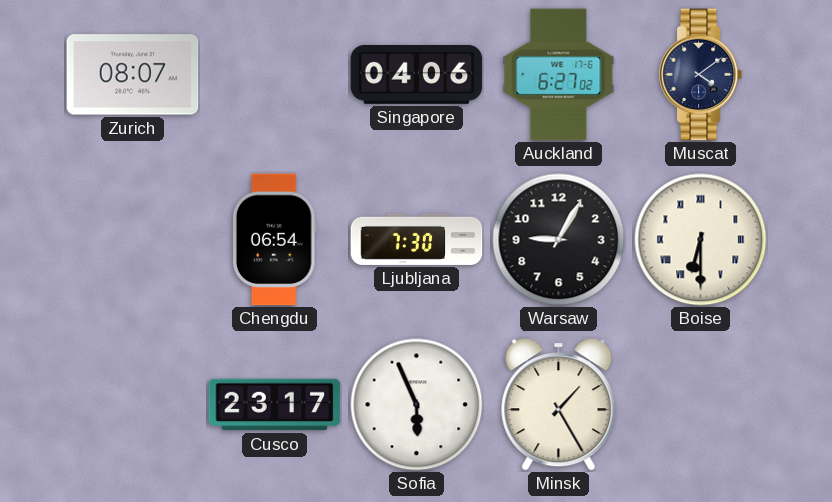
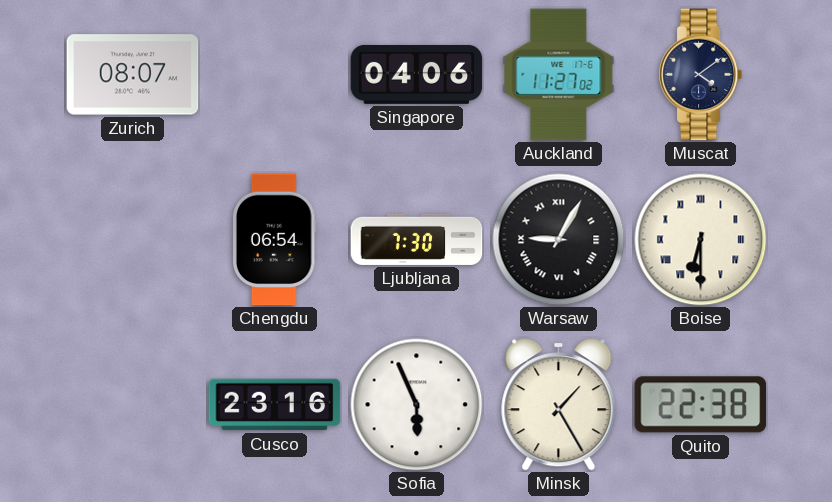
Auckland: 6:27 -> 11:27
Warsaw numerals: Arabic -> Roman
Cusco: 23:17 -> 23:16
Quito: none -> 22:38
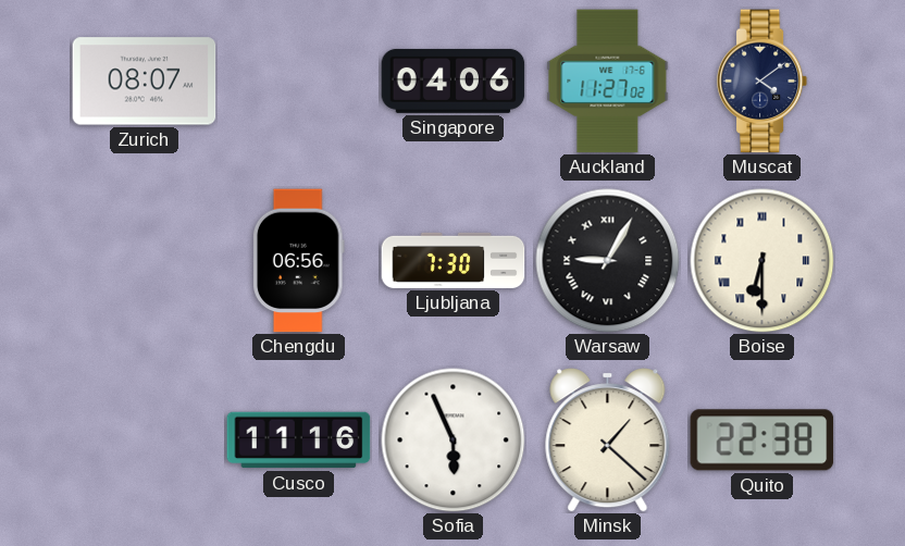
Chengdu: 06:54 -> 06:56
Cusco: 23:16 -> 11:16
Minsk: 1:25 -> 1:22
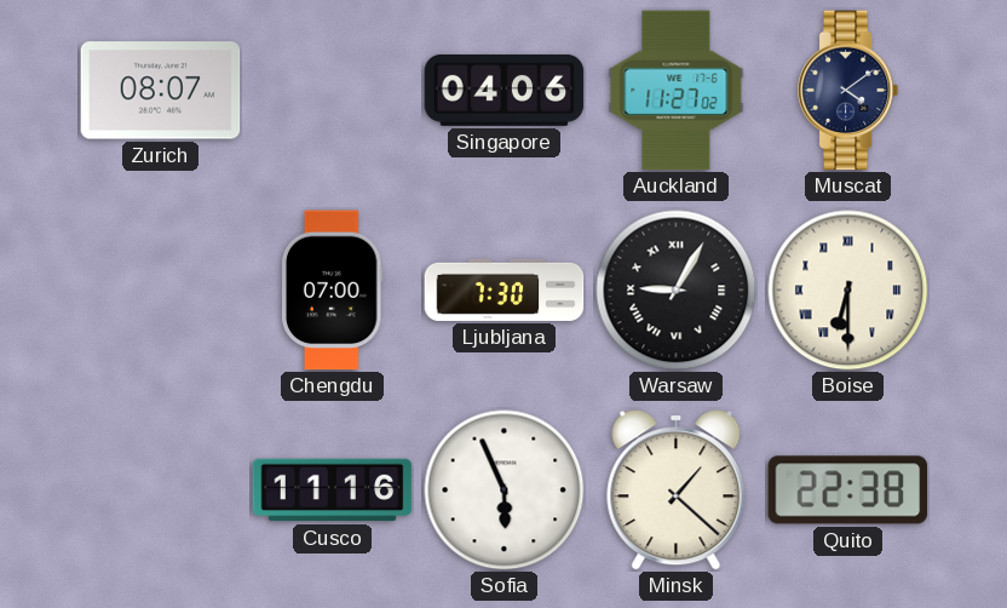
Chengdu: 06:56 -> 07:00
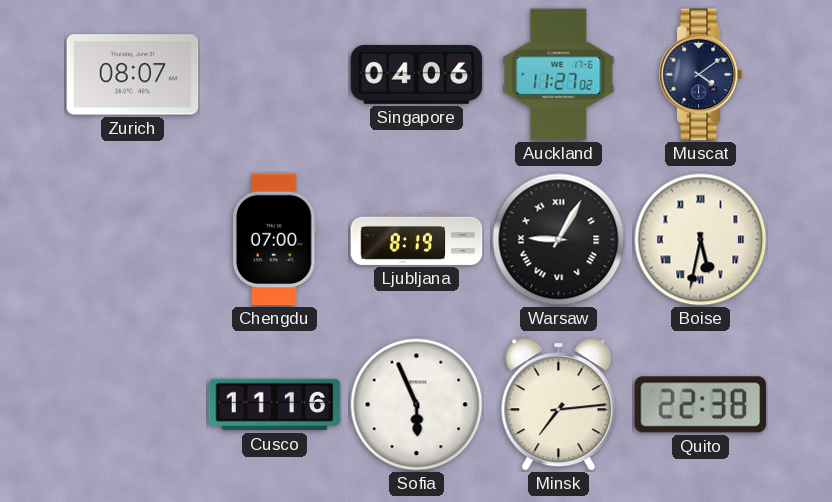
Ljubljana: 7:30 -> 8:19
Boise: 6:30 -> 5:32
Minsk: 1:22 -> 7:14
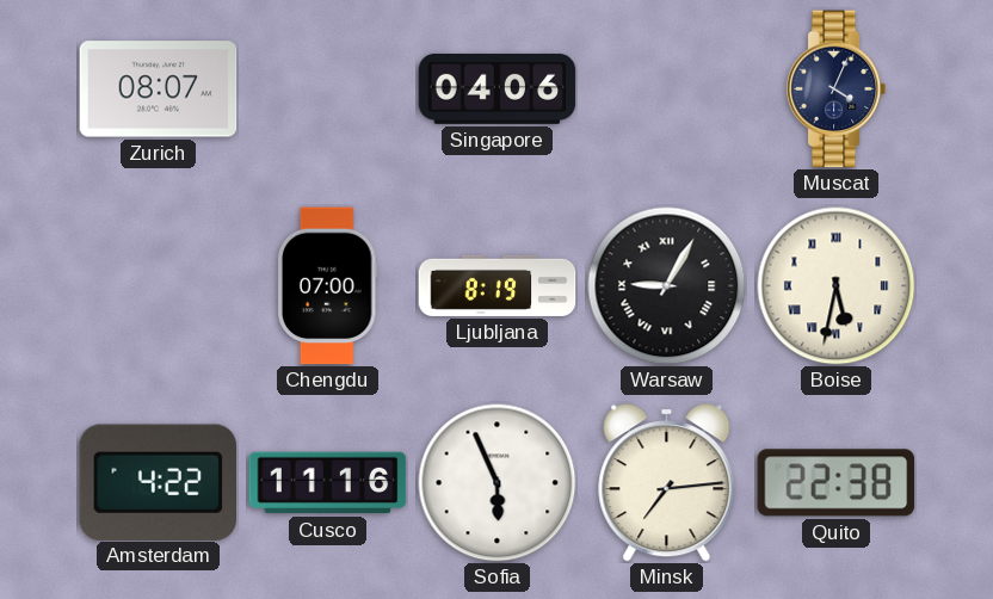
Auckland: 11:27 -> none
Muscat: 4:09 -> 4:04
Amsterdam: none -> 4:22
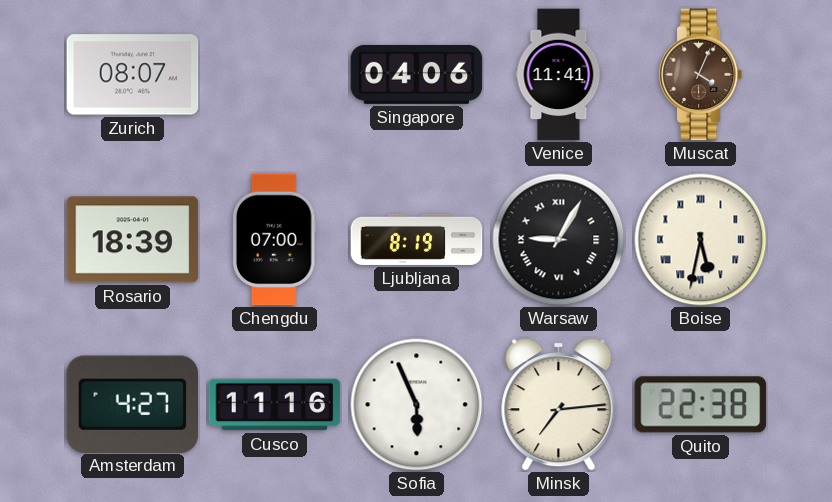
Venice: none -> 11:41
Muscat dial: navy -> brown
Rosario: none -> 18:39
Amsterdam: 4:22 -> 4:27
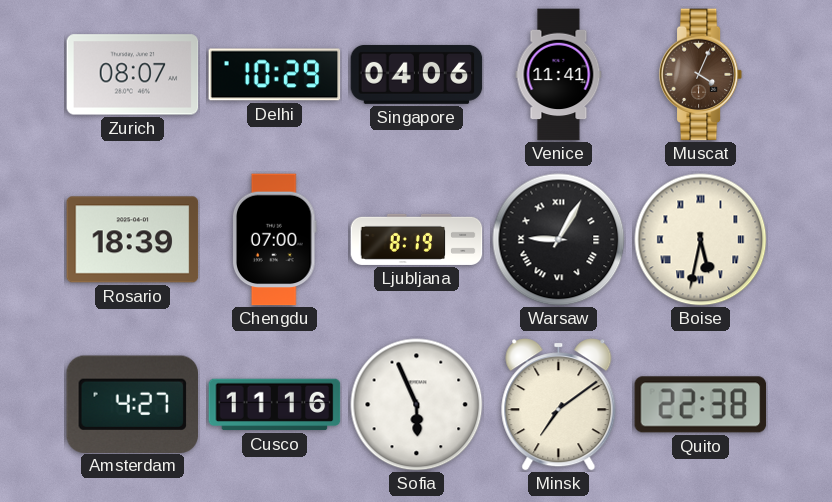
Delhi: none -> 10:29
Minsk: 7:14 -> 7:09
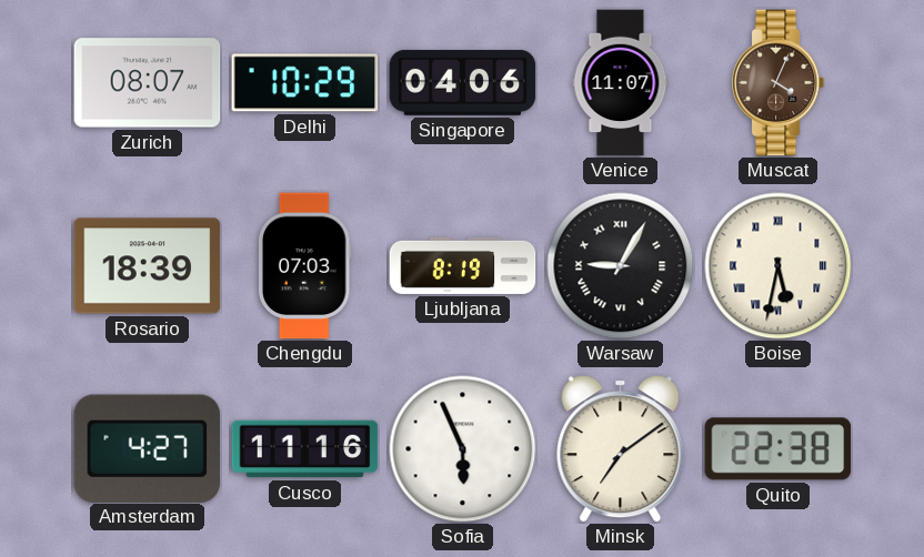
Venice: 11:41 -> 11:07
Chengdu: 07:00 -> 07:03
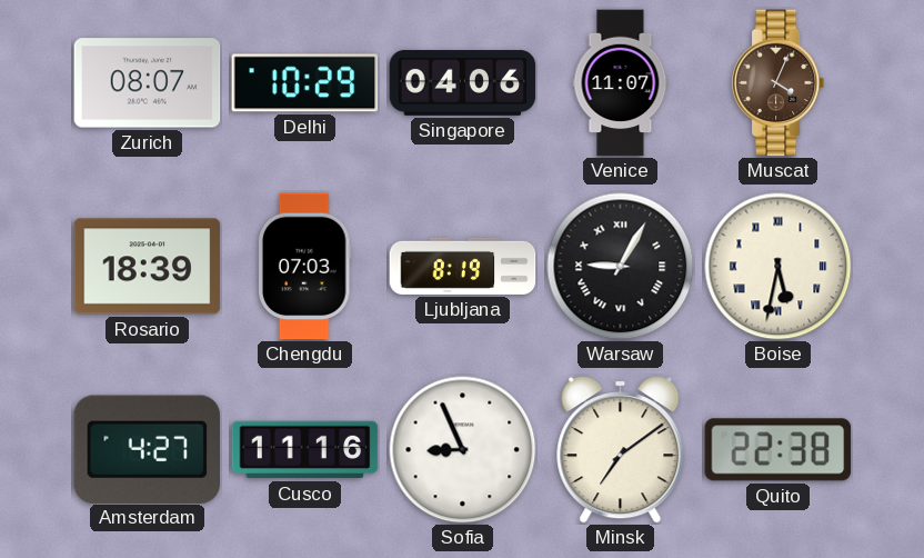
Sofia: 5:56 -> 8:56
